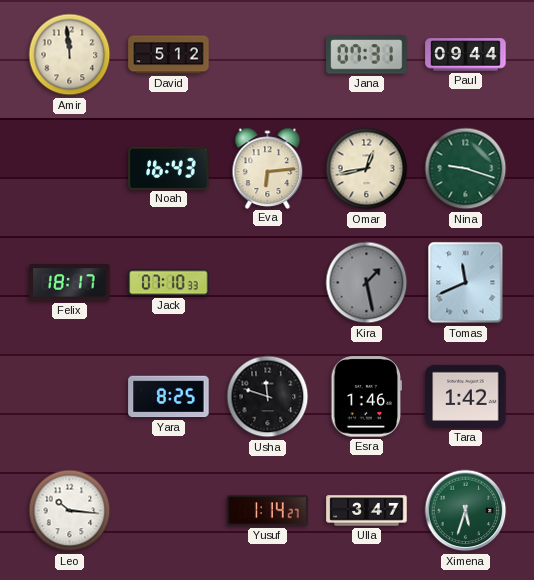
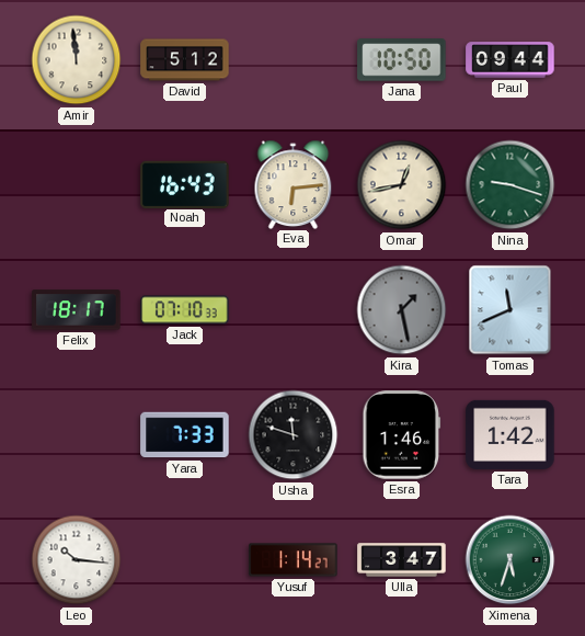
Jana: 07:31 -> 10:50
Yara: 8:25 -> 7:33
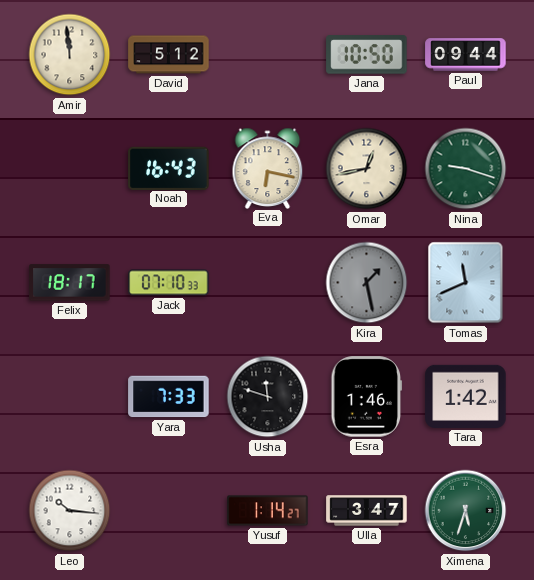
Eva: 6:14 -> 6:17
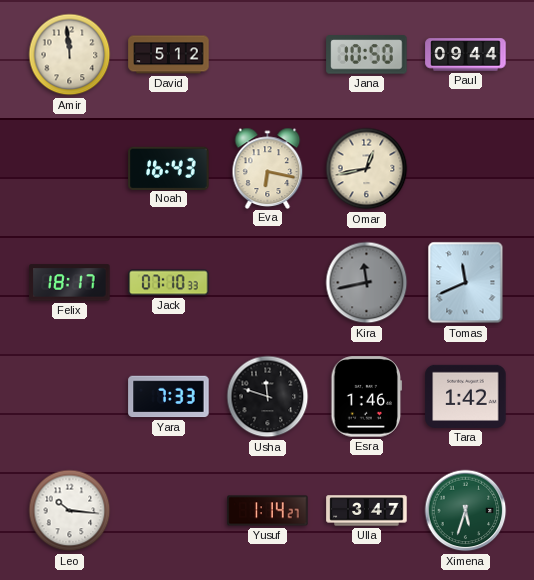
Nina: 9:18 -> none
Kira: 1:28 -> 11:43
